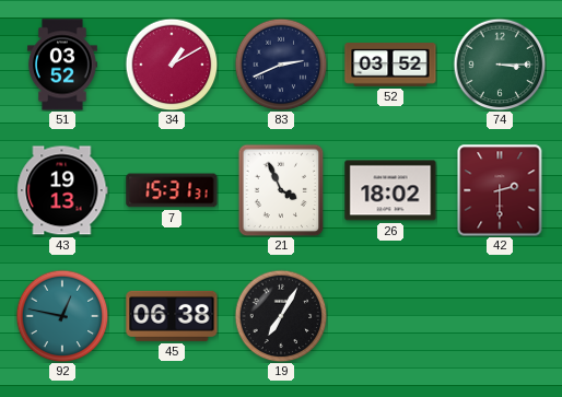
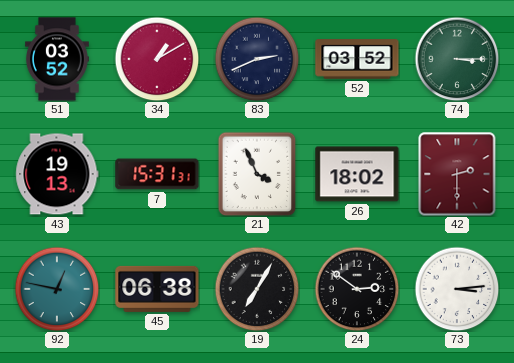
24: none -> 2:51
73: none -> 3:14
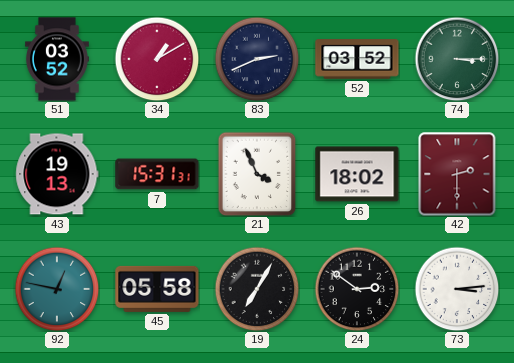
45: 06:38 -> 05:58
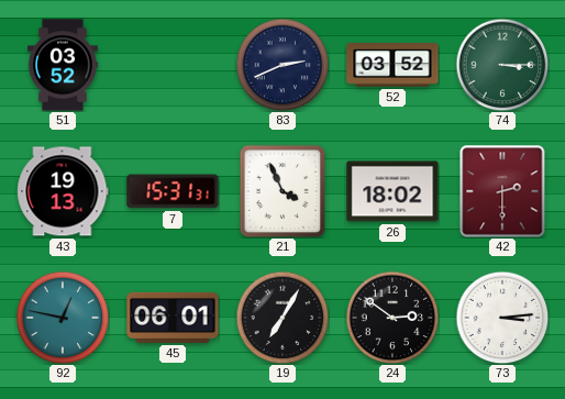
34: 1:10 -> none
45: 05:58 -> 06:01
